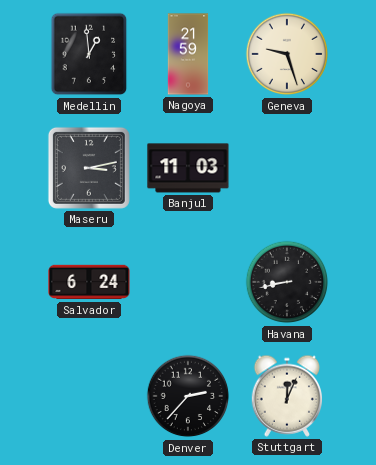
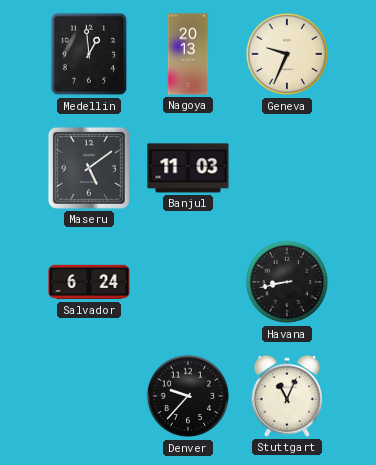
Nagoya: 21:59 -> 20:13
Geneva: 9:27 -> 9:34
Maseru: 3:13 -> 5:09
Denver: 2:37 -> 9:37
Stuttgart: 12:04 -> 11:04
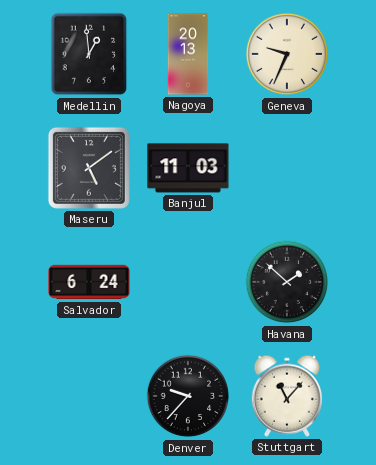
Havana: 8:43 -> 1:52
Stuttgart: 11:04 -> 11:07
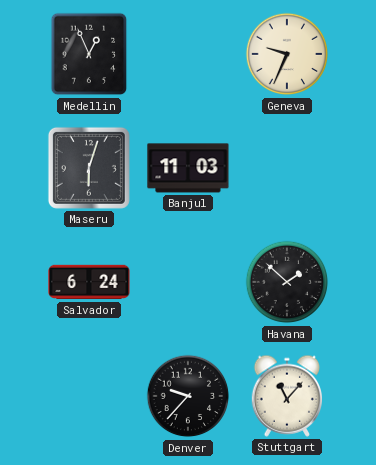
Medellin: 12:59 -> 12:56
Nagoya: 20:13 -> none
Maseru: 5:09 -> 6:03
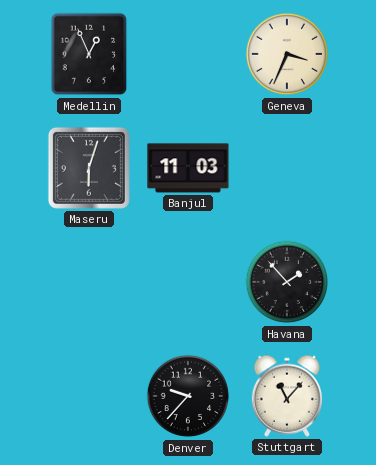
Geneva: 9:34 -> 3:34
Salvador: 6:24 -> none
Havana: 1:52 -> 1:53
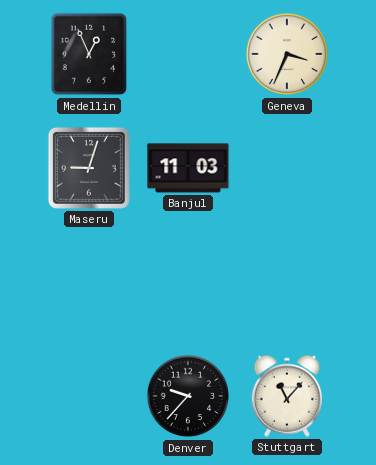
Maseru: 6:03 -> 9:03
Havana: 1:53 -> none
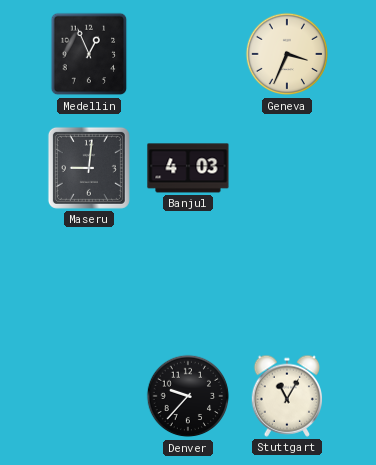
Maseru: 9:03 -> 9:01
Banjul: 11:03 -> 4:03
Stuttgart: 11:07 -> 11:05
